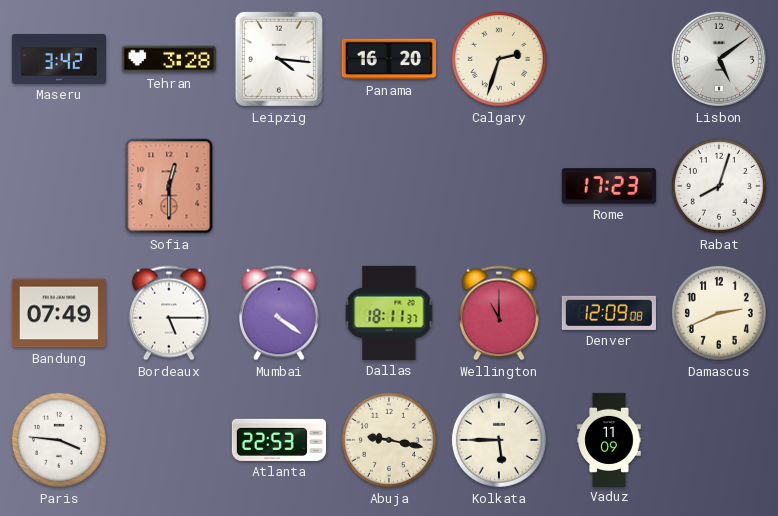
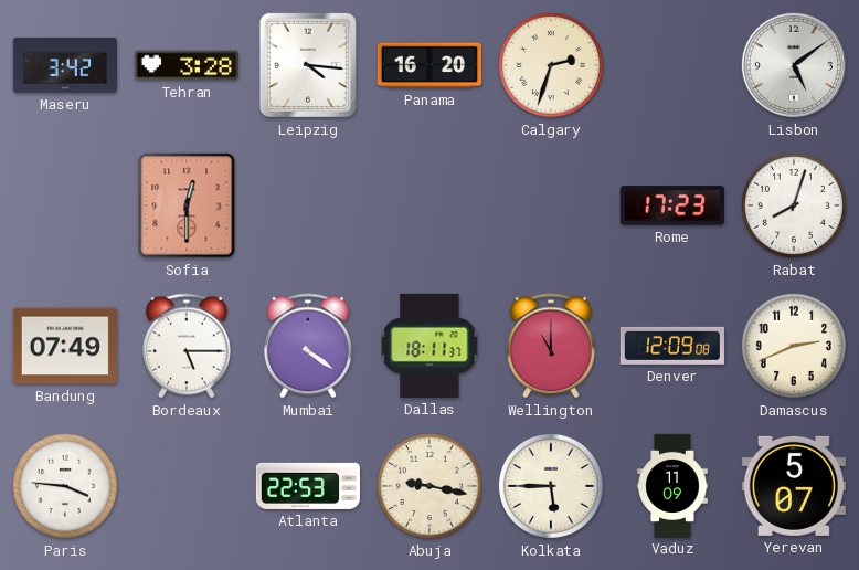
Yerevan: none -> 5:07
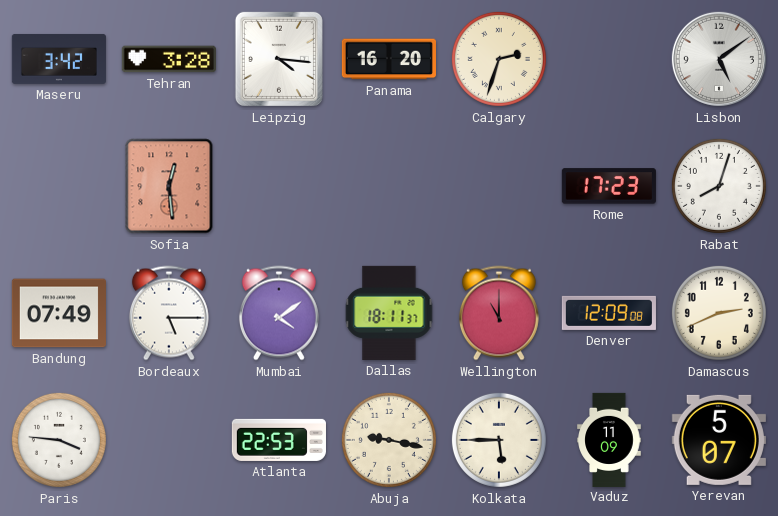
Sofia: 12:30 -> 12:29
Mumbai: 4:21 -> 4:09
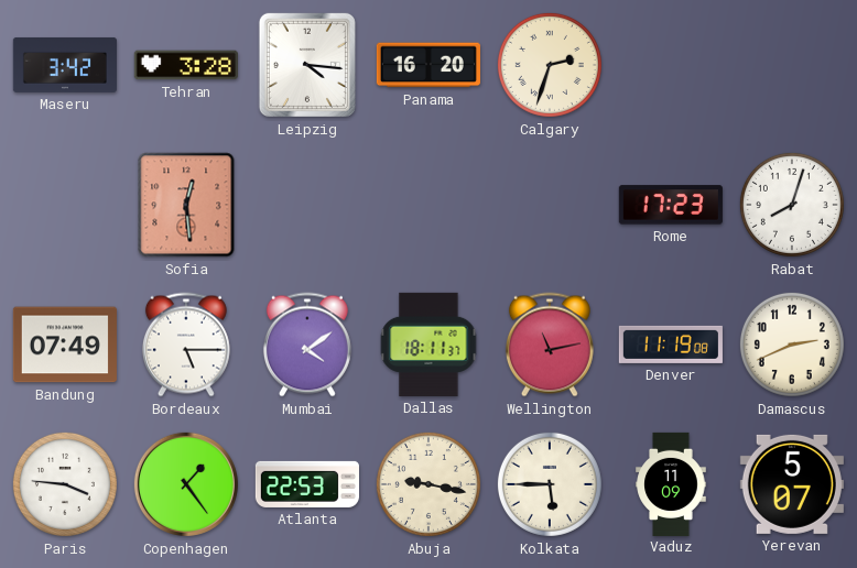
Lisbon: 5:09 -> none
Wellington: 11:00 -> 11:13
Denver: 12:09 -> 11:19
Copenhagen: none -> 1:24
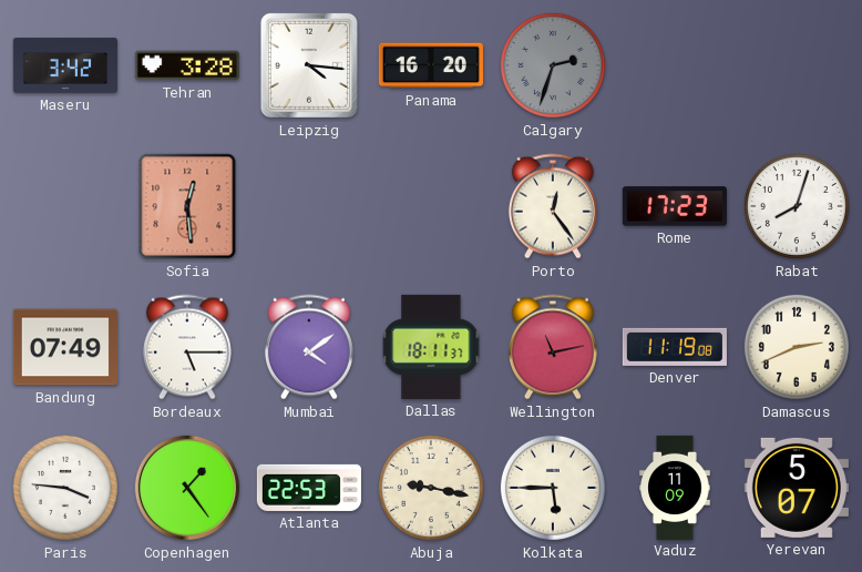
Calgary dial: cream -> grey
Porto: none -> 12:24
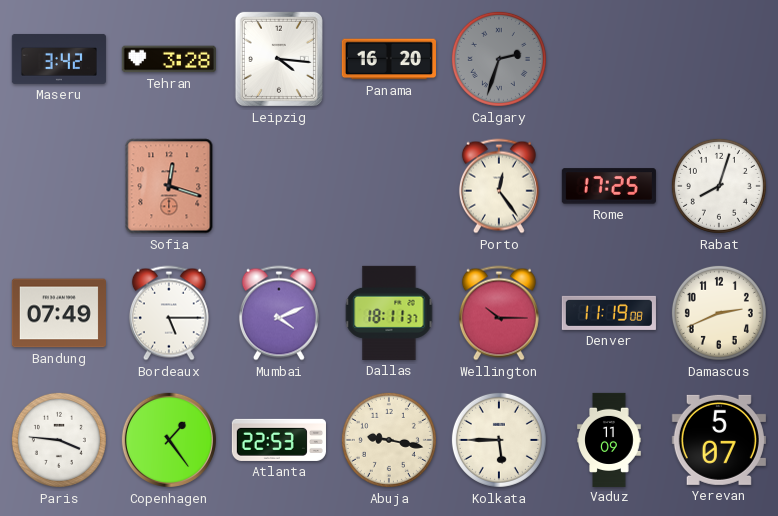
Sofia: 12:29 -> 12:18
Rome: 17:23 -> 17:25
Mumbai: 4:09 -> 4:11
Wellington: 11:13 -> 10:15
